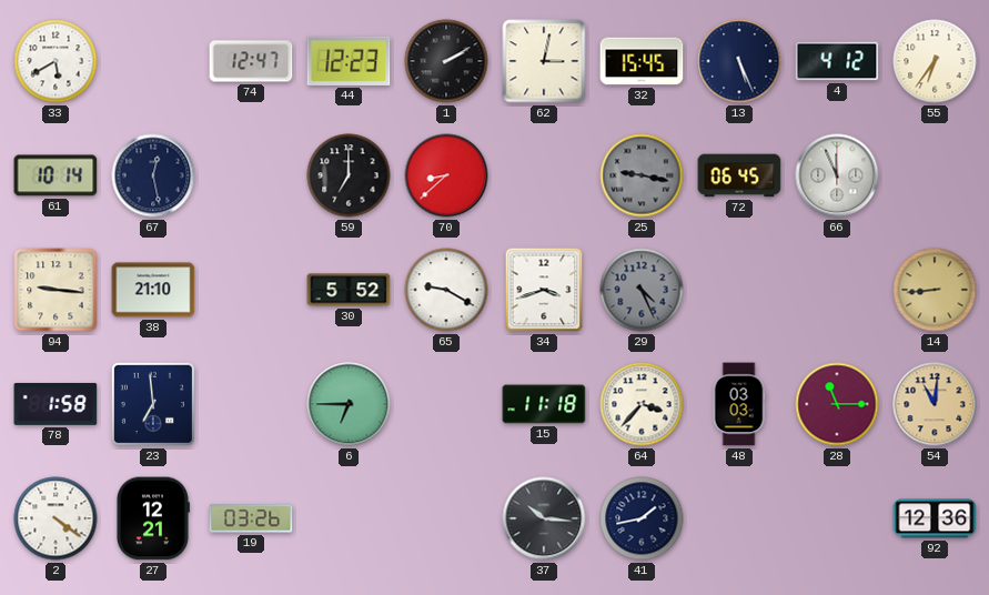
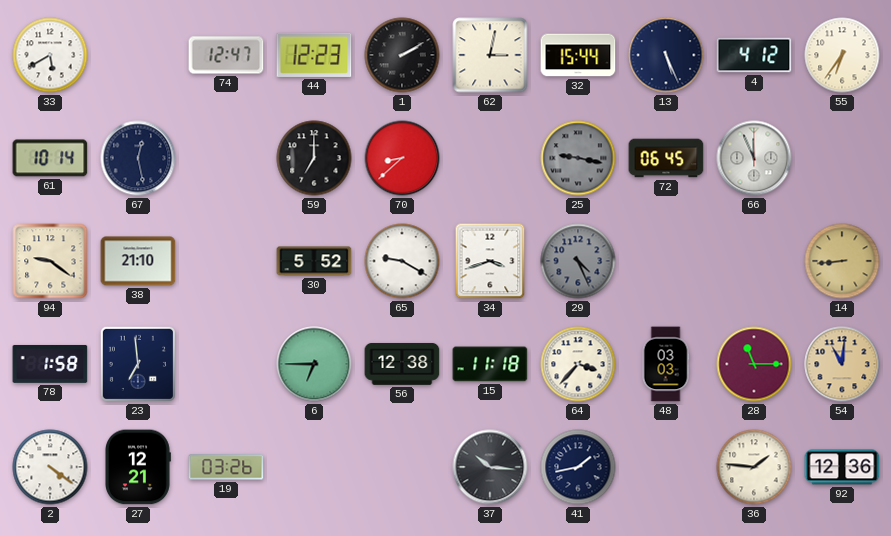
32: 15:45 -> 15:44
94: 9:16 -> 9:21
56: none -> 12:38
36: none -> 1:46
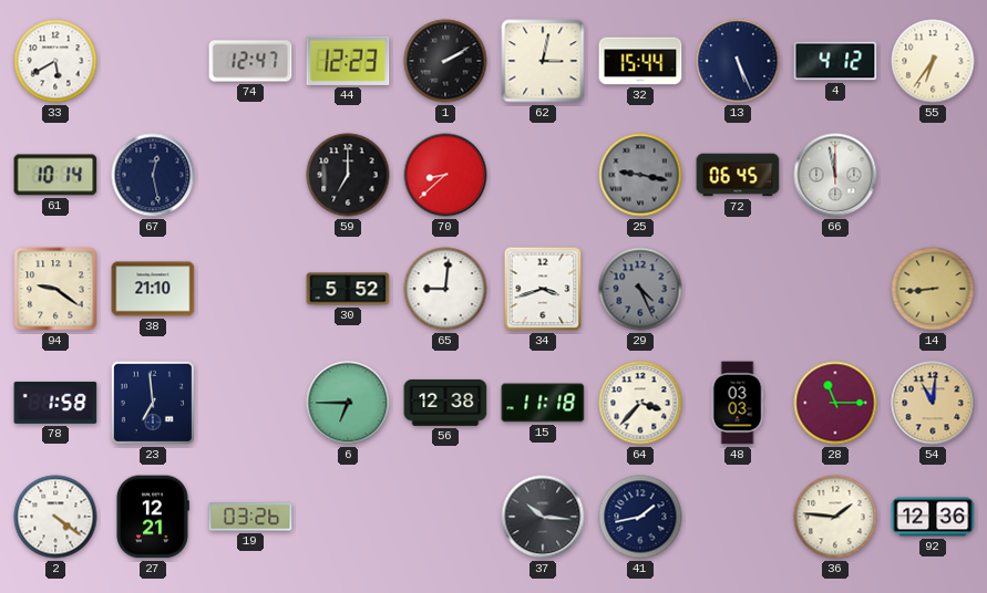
66: 11:56 -> 11:58
65: 9:20 -> 9:01
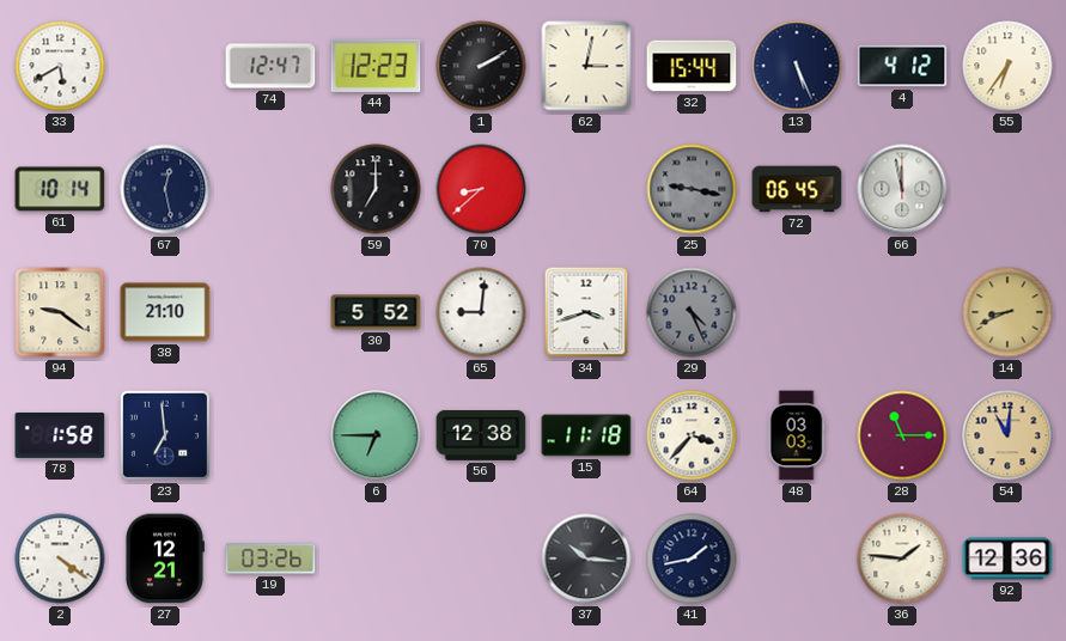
14: 8:44 -> 8:41
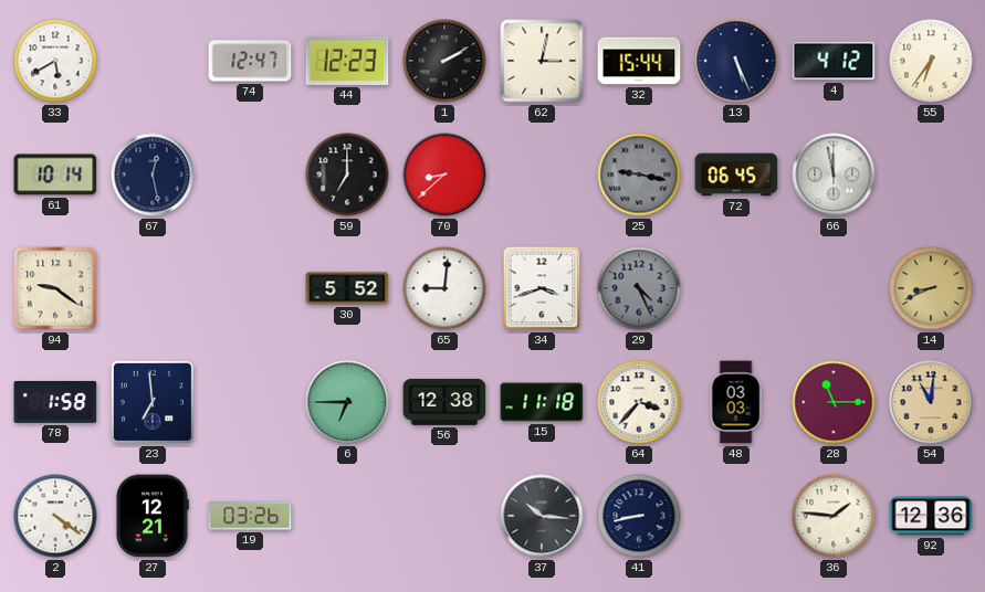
38: 21:10 -> none
41: 1:43 -> 8:43
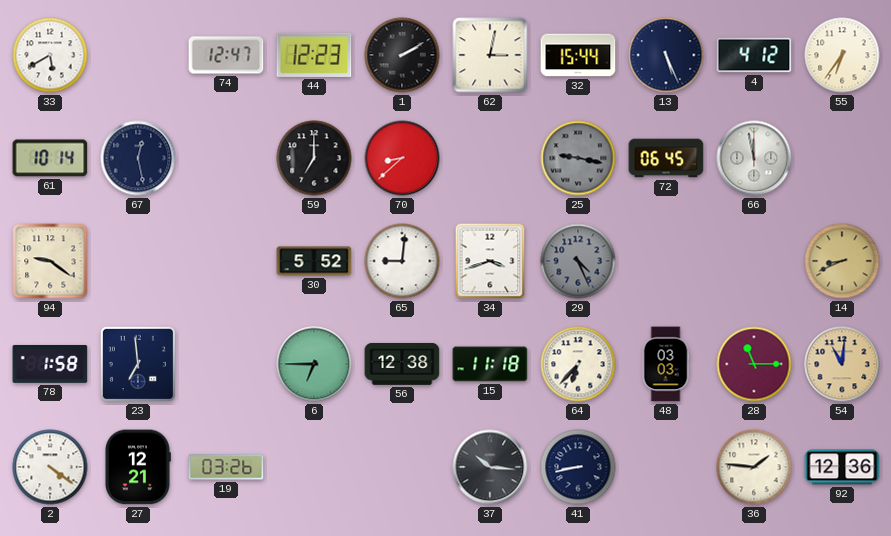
64: 3:37 -> 6:37
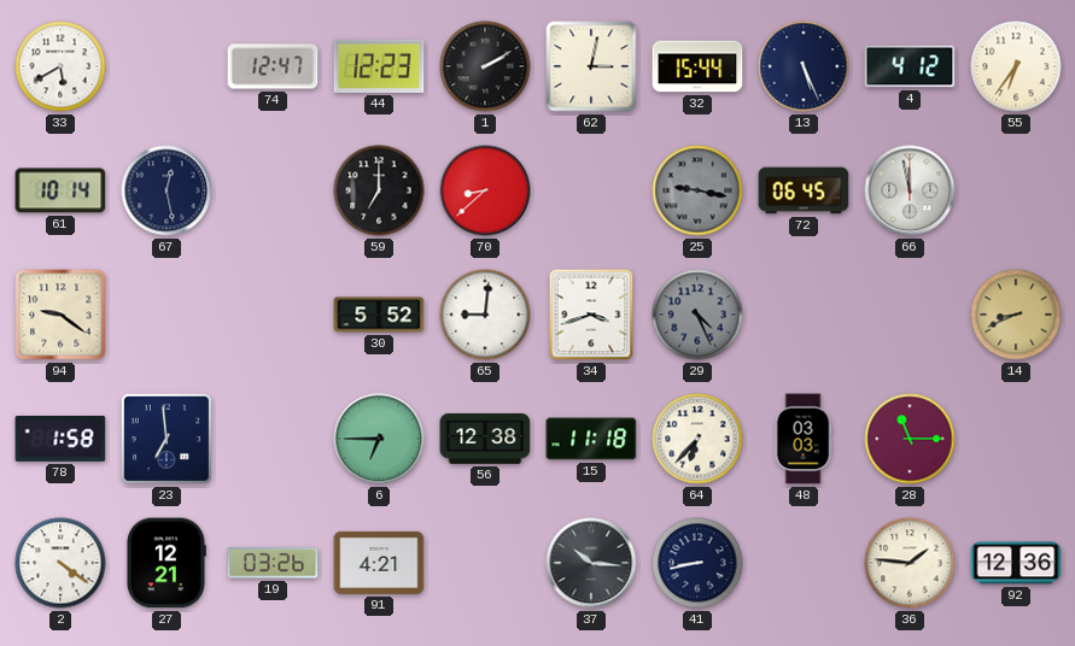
54: 11:01 -> none
91: none -> 4:21
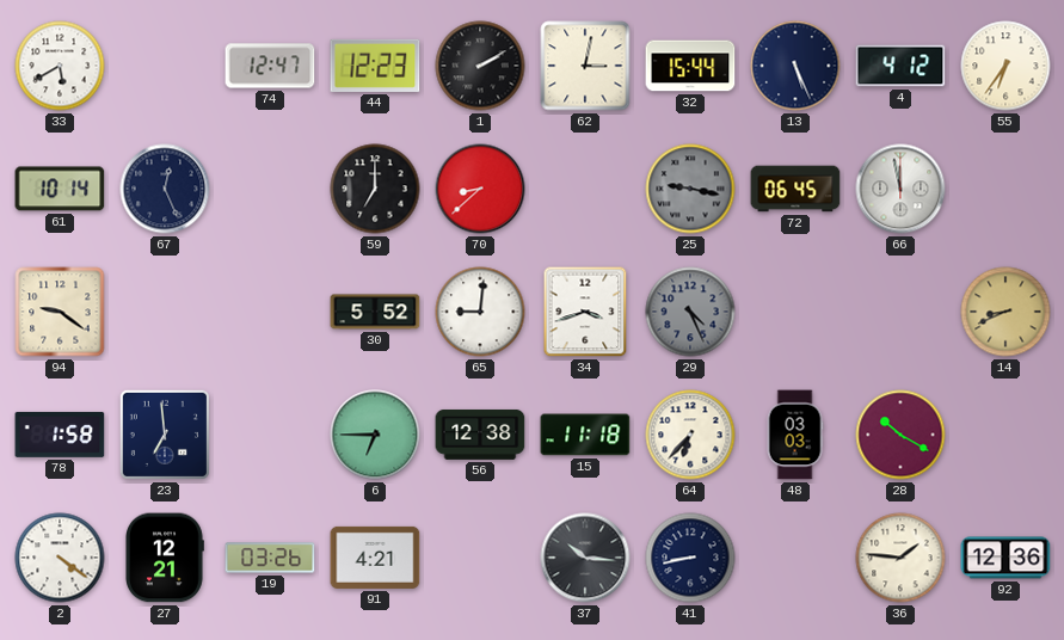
67: 12:28 -> 12:26
28: 11:15 -> 10:20
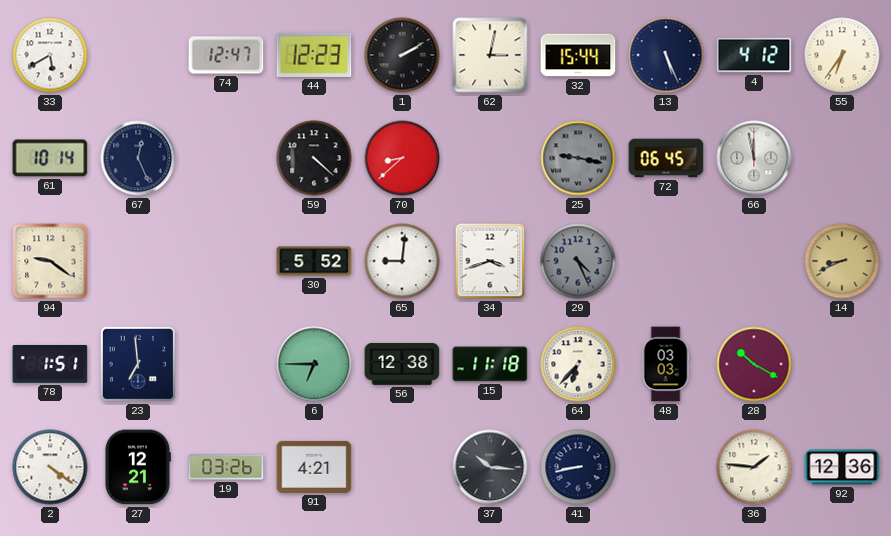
59: 7:00 -> 4:22
78: 1:58 -> 1:51
